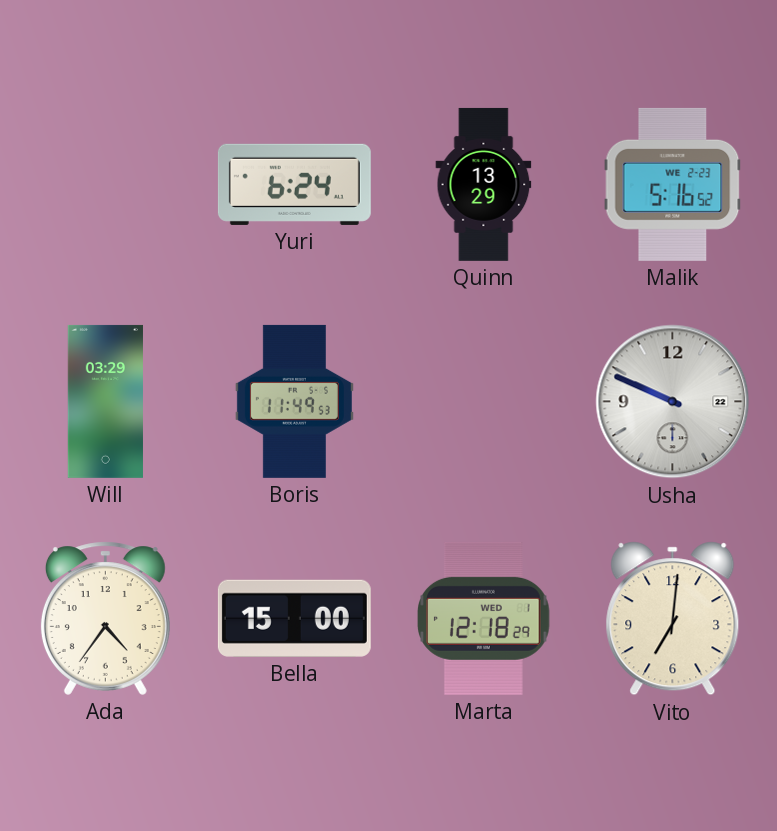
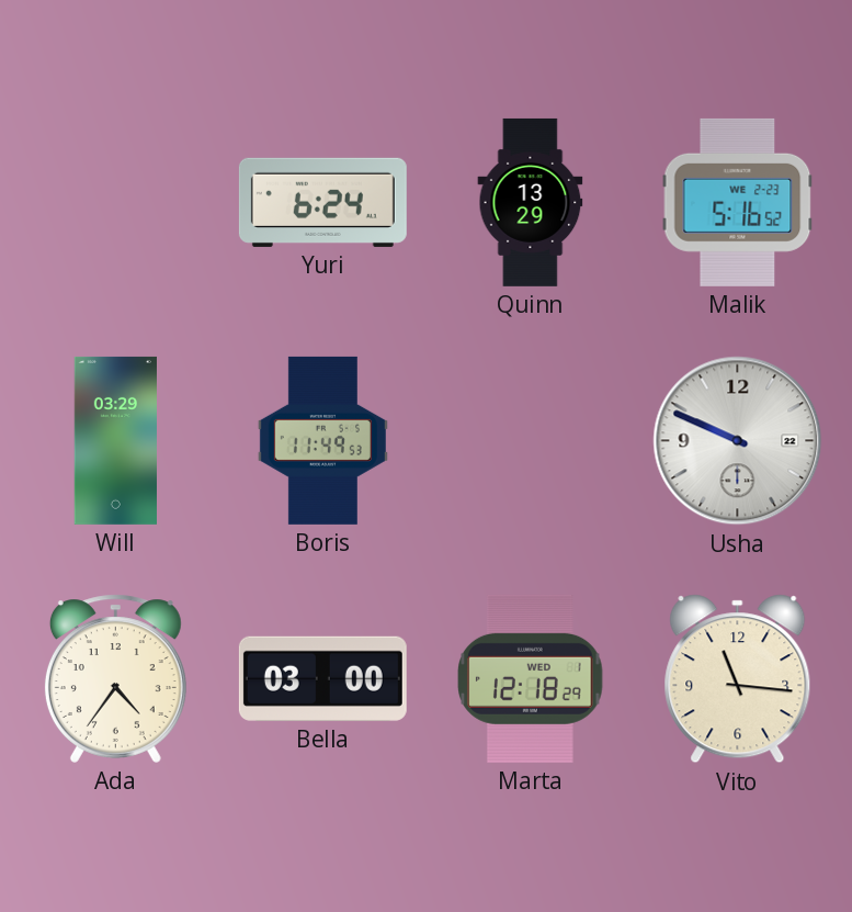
Bella: 15:00 -> 03:00
Vito: 7:01 -> 11:16
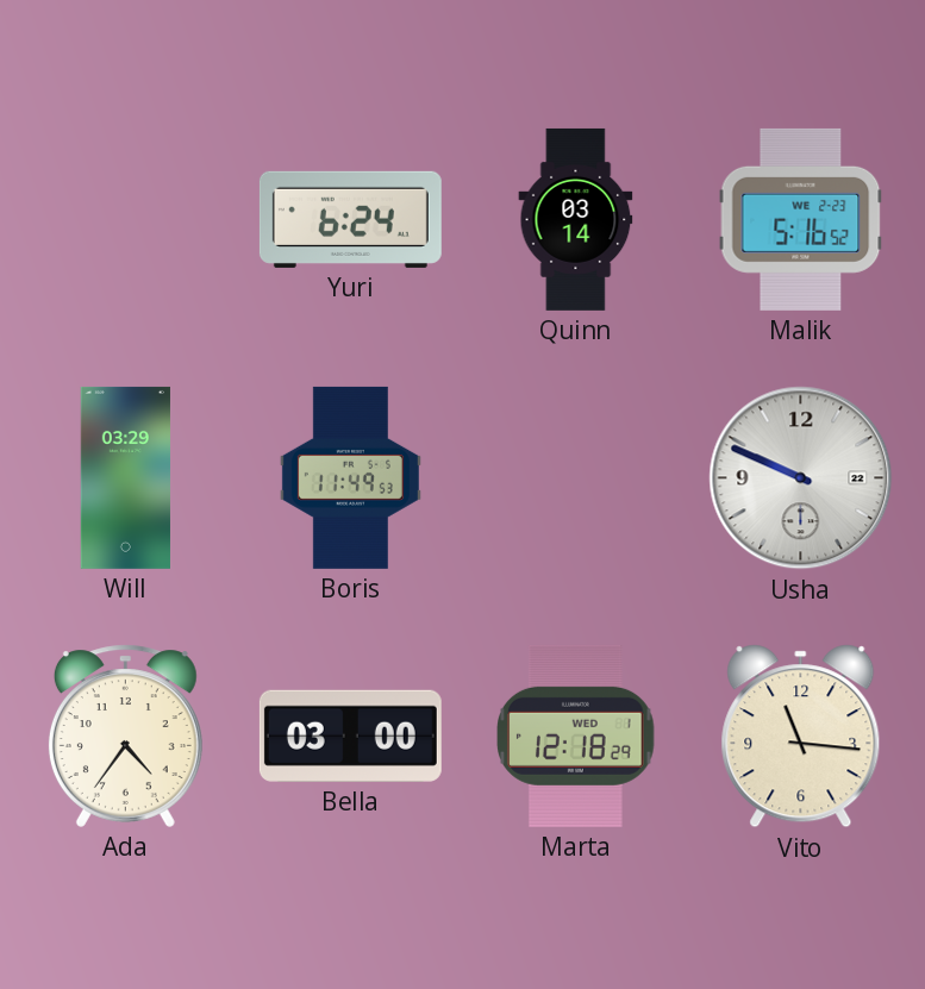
Quinn: 13:29 -> 03:14
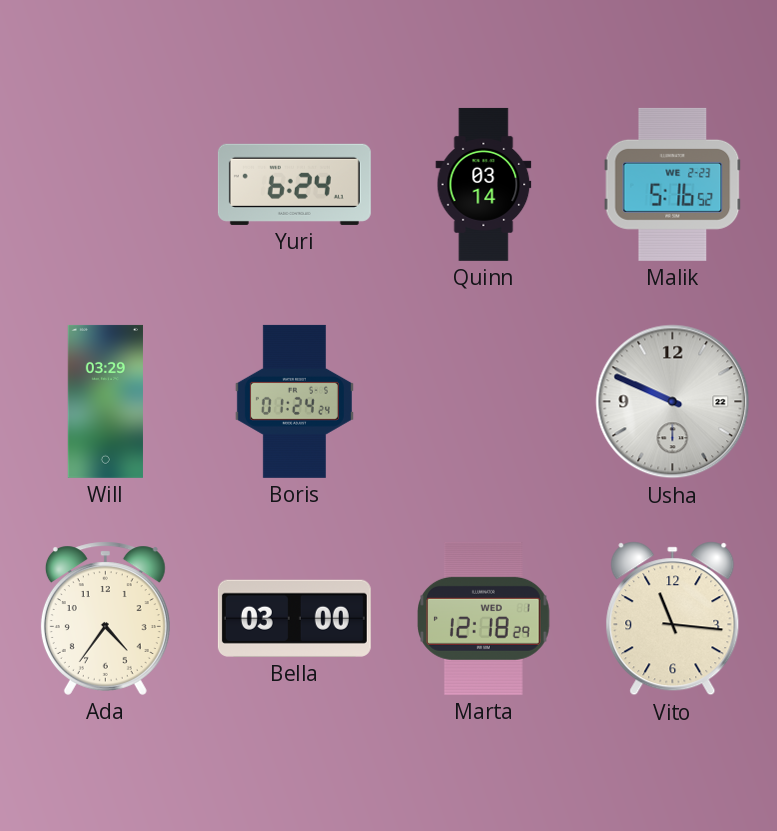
Boris: 11:49 -> 01:24
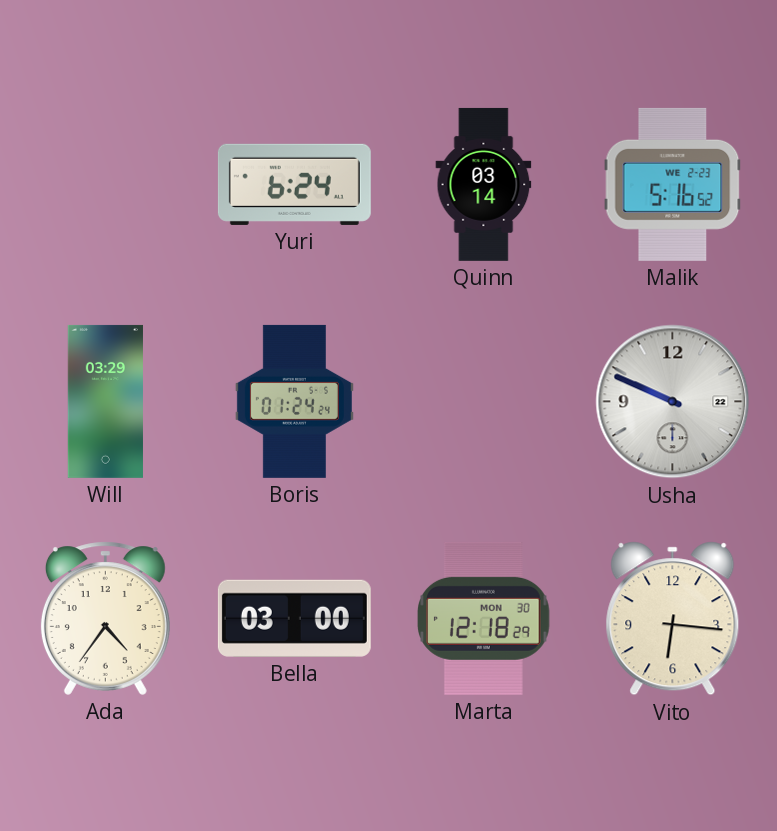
Marta date: WED 1 -> MON 30
Vito: 11:16 -> 6:16
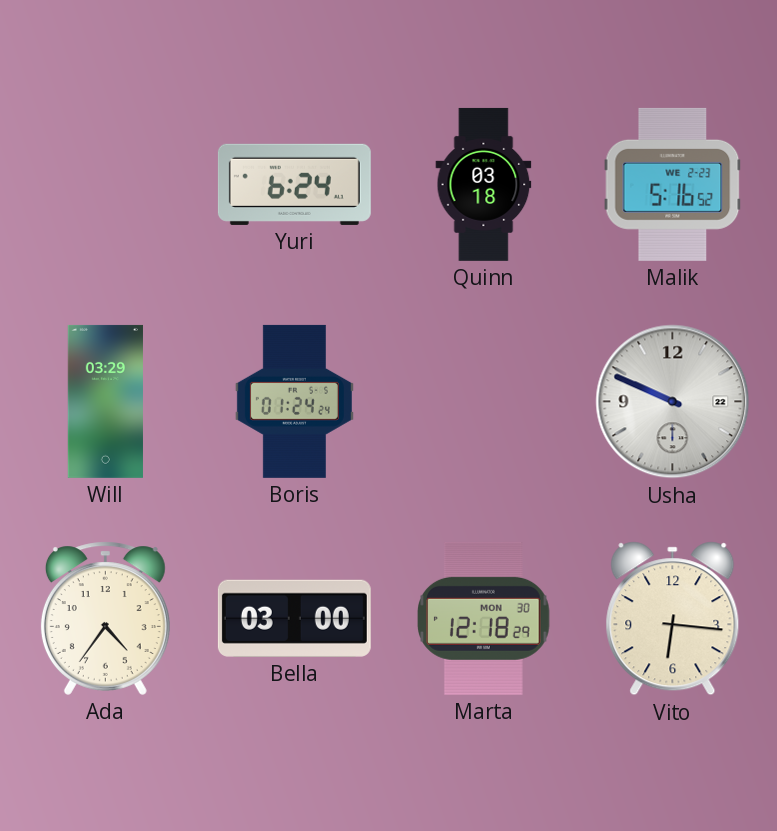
Quinn: 03:14 -> 03:18
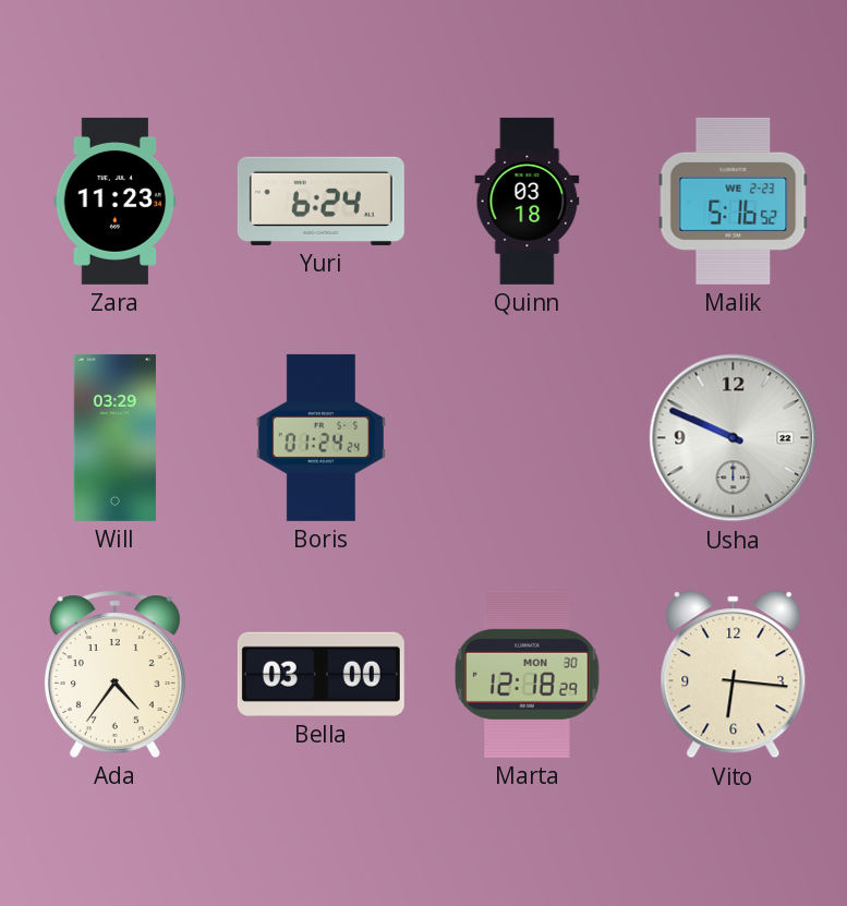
Zara: none -> 11:23
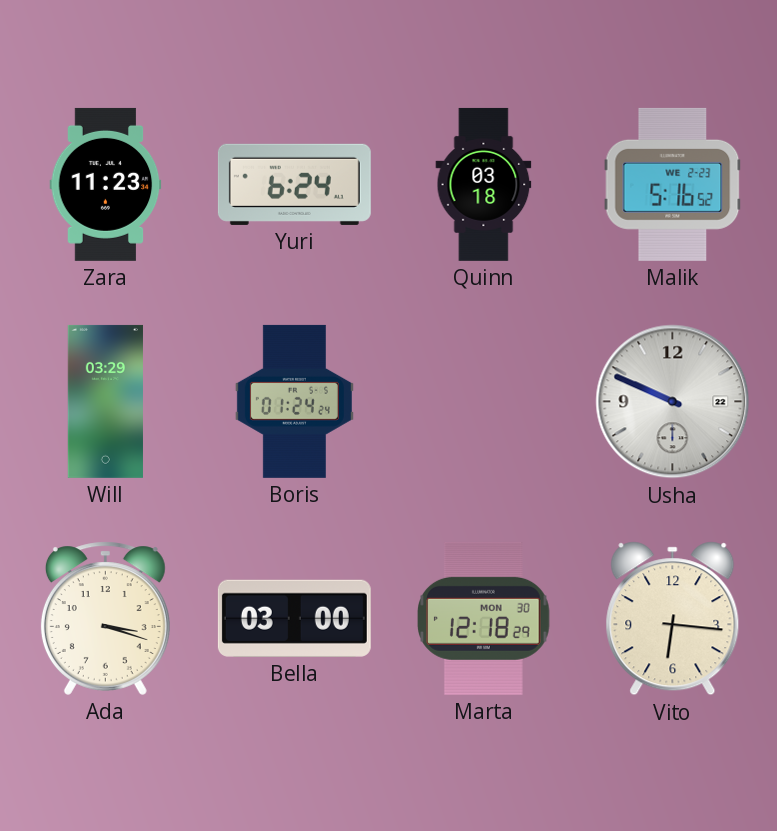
Ada: 4:36 -> 3:18
